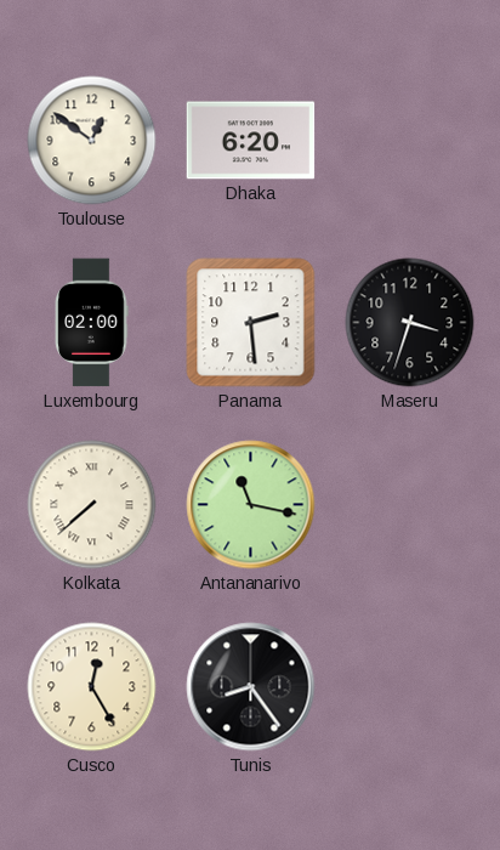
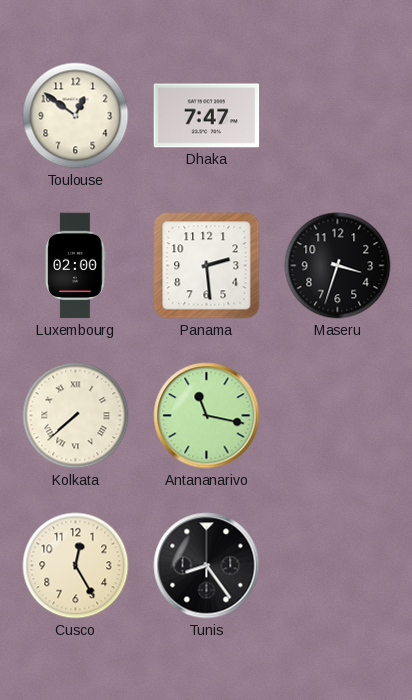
Dhaka: 6:20 -> 7:47
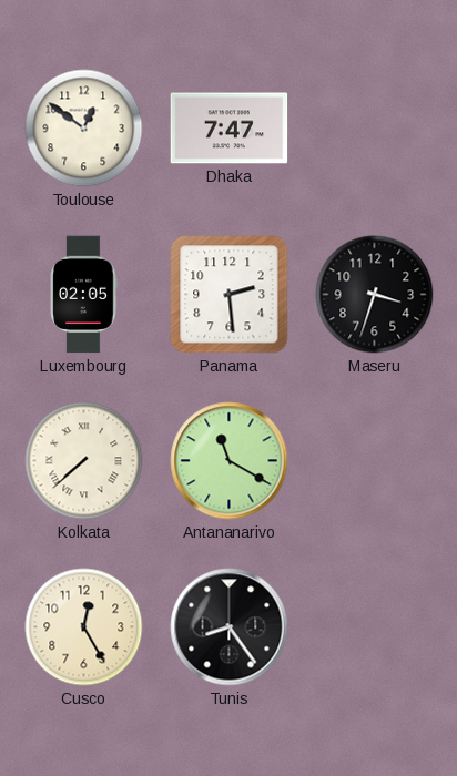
Luxembourg: 02:00 -> 02:05
Antananarivo: 11:17 -> 11:20
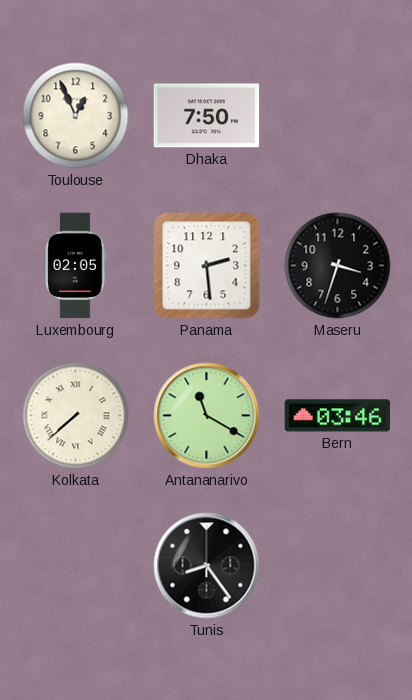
Toulouse: 12:51 -> 12:56
Dhaka: 7:47 -> 7:50
Bern: none -> 03:46
Cusco: 12:25 -> none
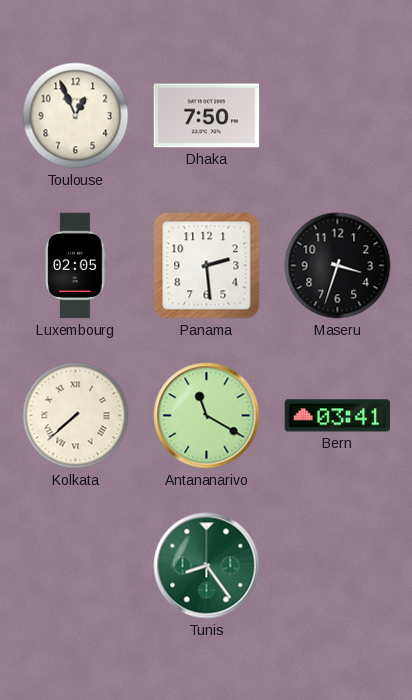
Bern: 03:46 -> 03:41
Tunis dial: black -> green
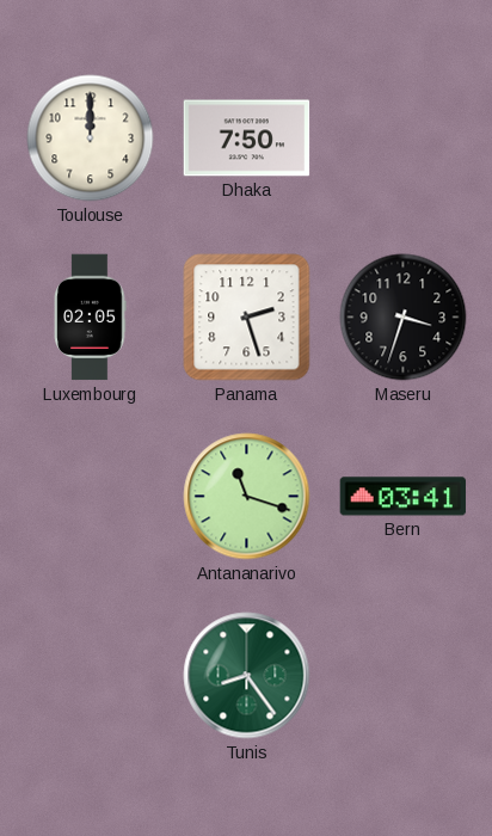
Toulouse: 12:56 -> 12:00
Panama: 2:29 -> 2:27
Kolkata: 7:38 -> none
Antananarivo: 11:20 -> 11:18
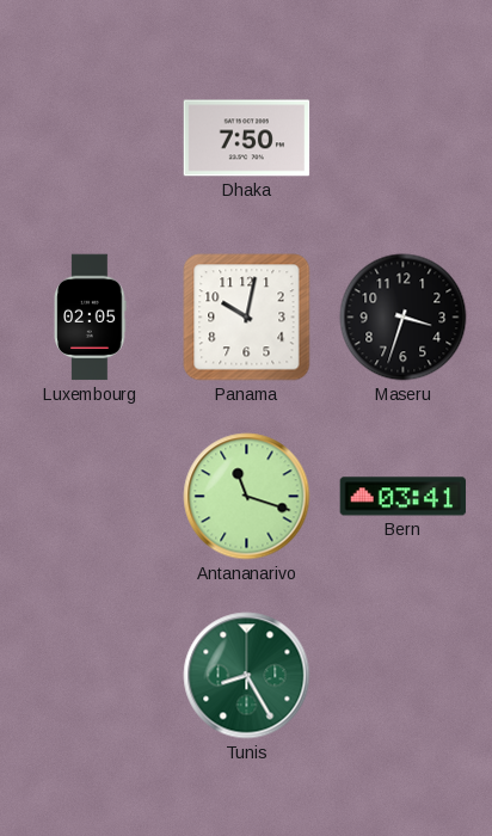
Toulouse: 12:00 -> none
Panama: 2:27 -> 10:02
Tunis: 8:24 -> 8:25
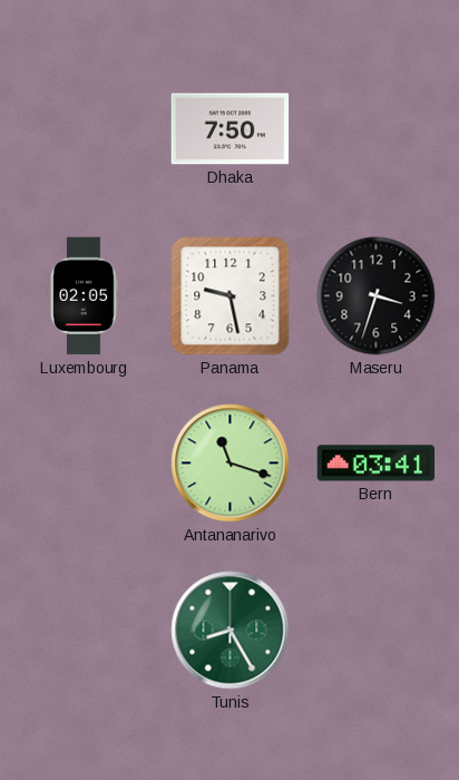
Panama: 10:02 -> 9:28
